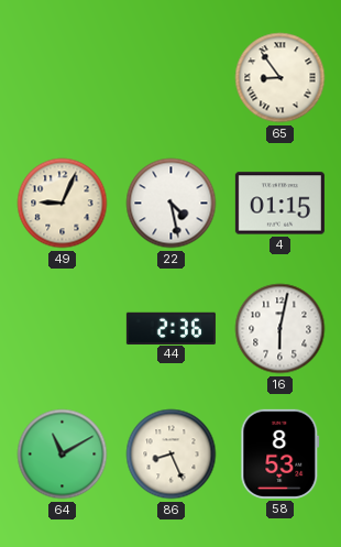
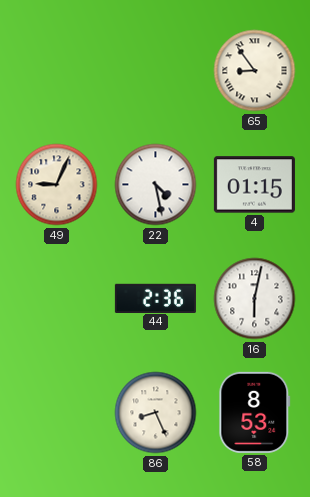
64: 11:10 -> none
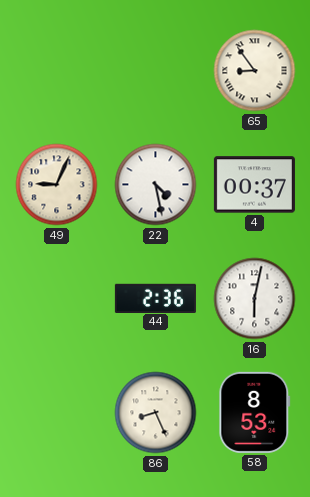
4: 01:15 -> 00:37
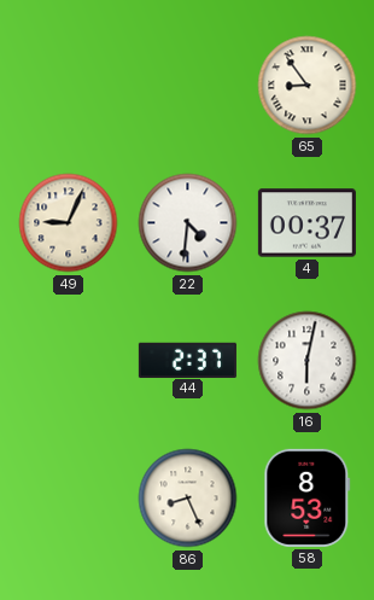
22: 4:28 -> 4:31
44: 2:36 -> 2:37
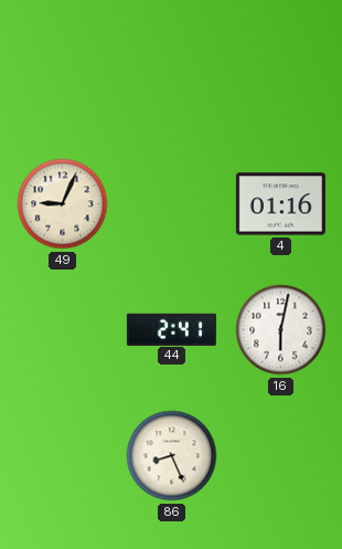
65: 8:54 -> none
22: 4:31 -> none
4: 00:37 -> 01:16
44: 2:37 -> 2:41
58: 8:53 -> none
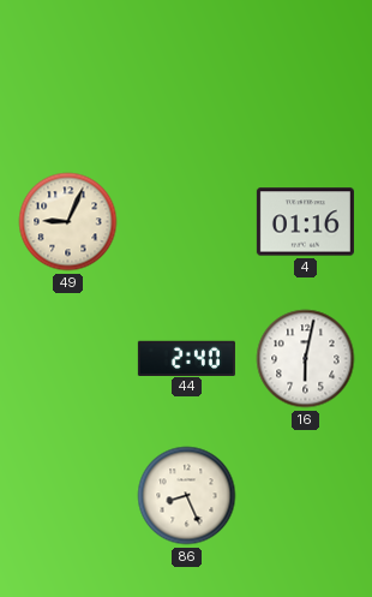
44: 2:41 -> 2:40
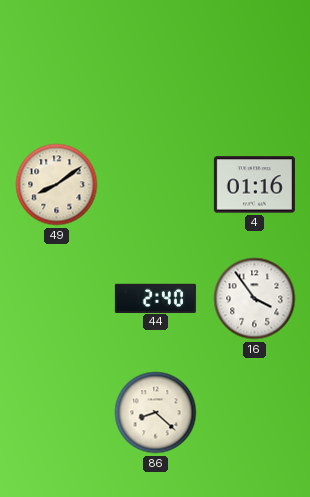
49: 9:04 -> 8:09
16: 6:02 -> 3:54
86: 8:26 -> 8:22
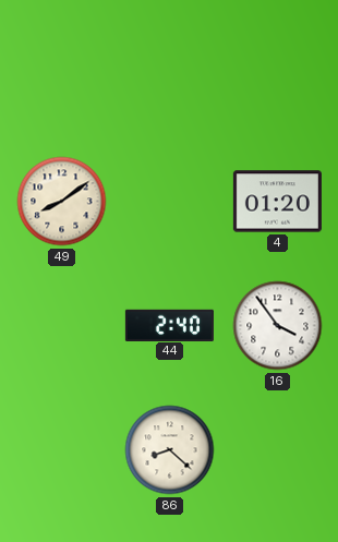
4: 01:16 -> 01:20
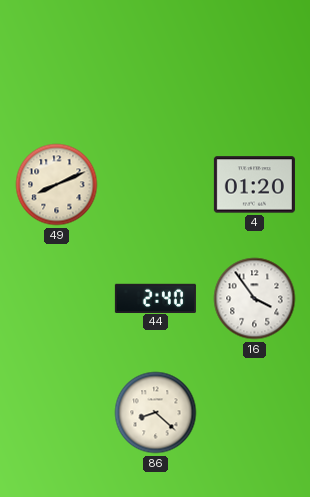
49: 8:09 -> 8:11
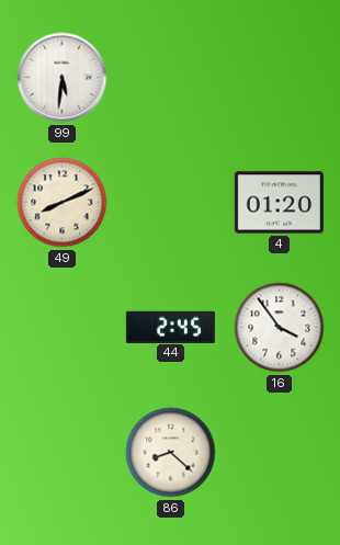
99: none -> 5:31
44: 2:40 -> 2:45
